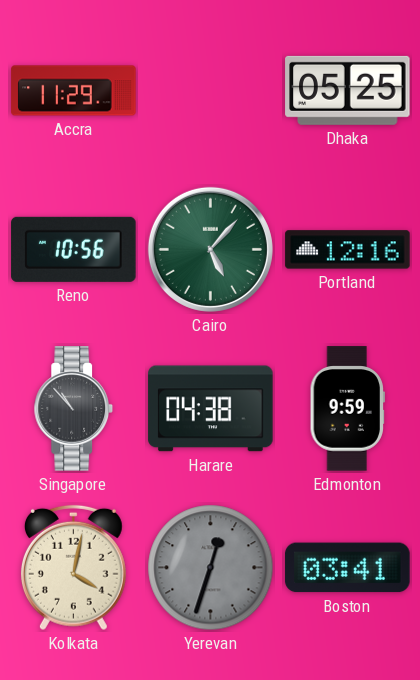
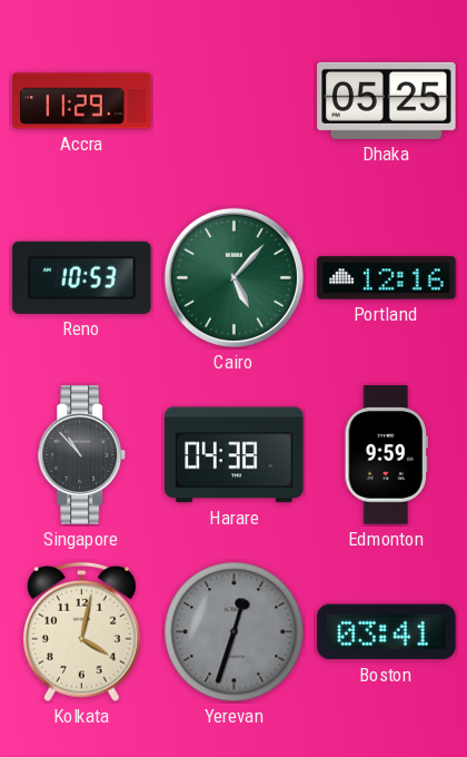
Reno: 10:56 -> 10:53
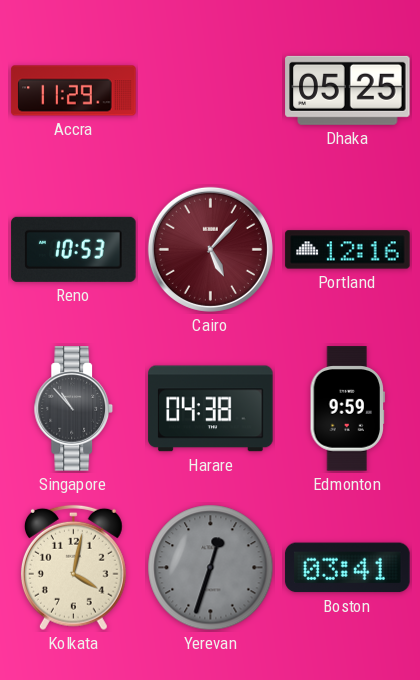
Cairo dial: green -> burgundy
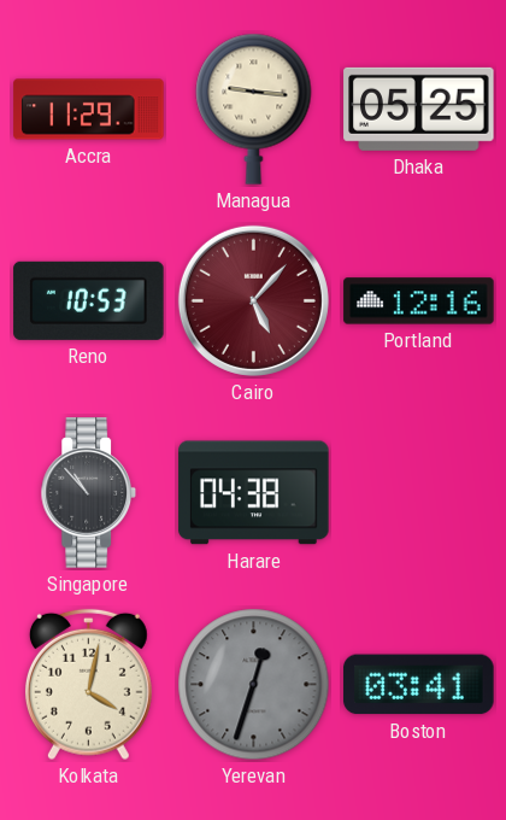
Managua: none -> 9:16
Edmonton: 9:59 -> none
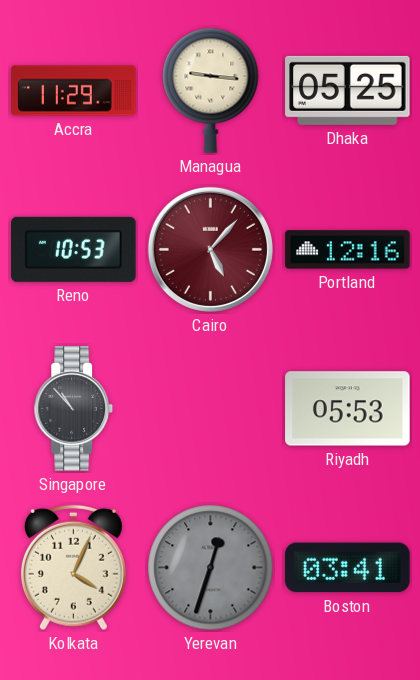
Harare: 04:38 -> none
Riyadh: none -> 05:53
Kolkata: 4:02 -> 4:04
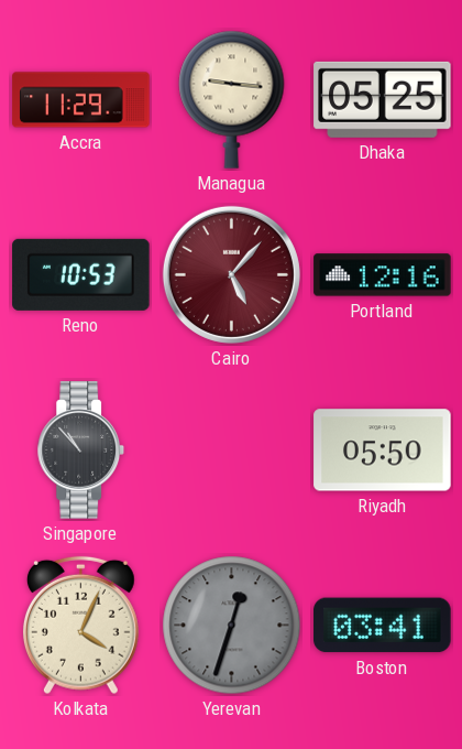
Riyadh: 05:53 -> 05:50
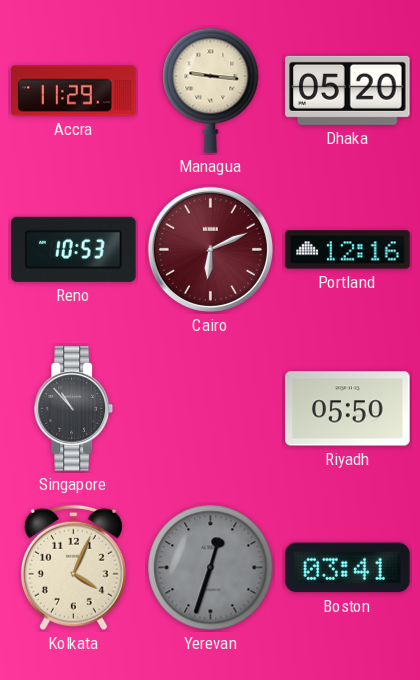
Dhaka: 05:25 -> 05:20
Cairo: 5:07 -> 6:11
